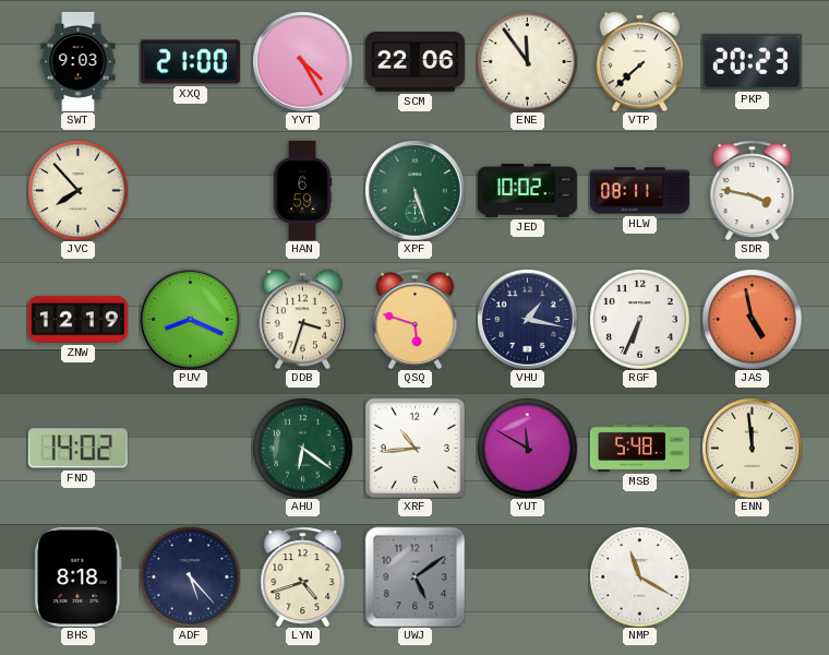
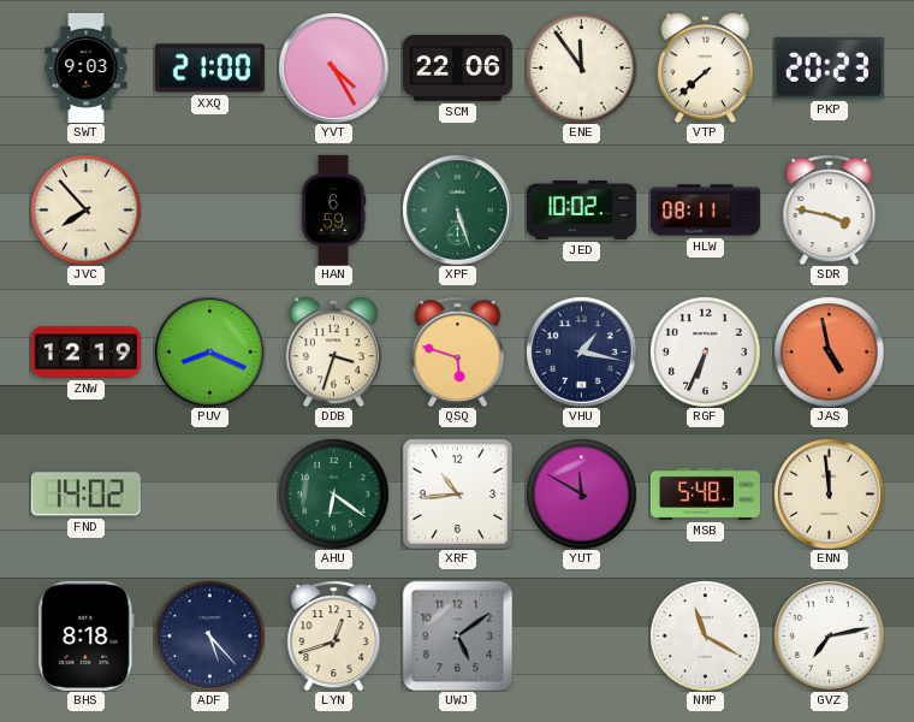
LYN: 4:42 -> 12:42
GVZ: none -> 7:13
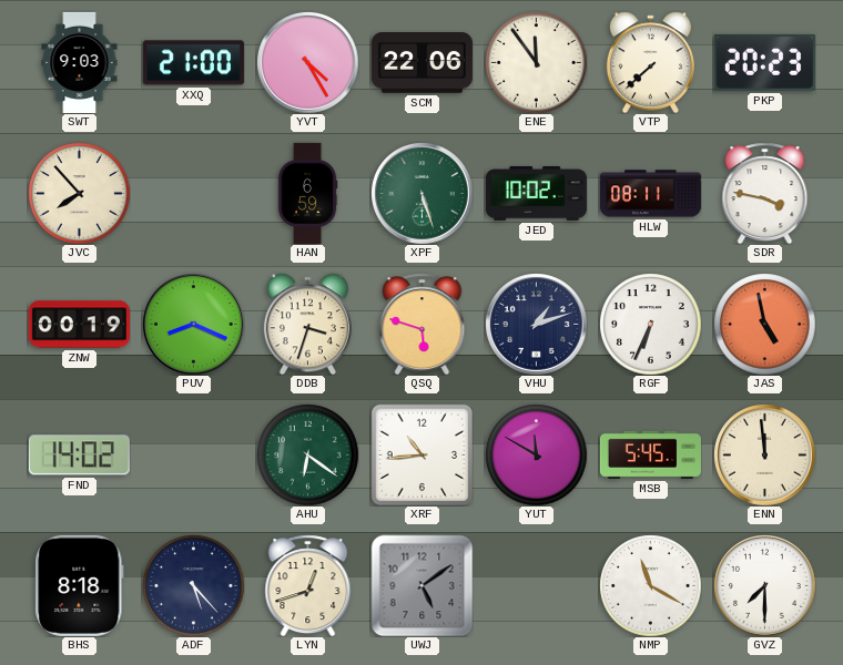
ZNW: 12:19 -> 00:19
VHU: 1:17 -> 1:12
MSB: 5:48 -> 5:45
GVZ: 7:13 -> 7:30
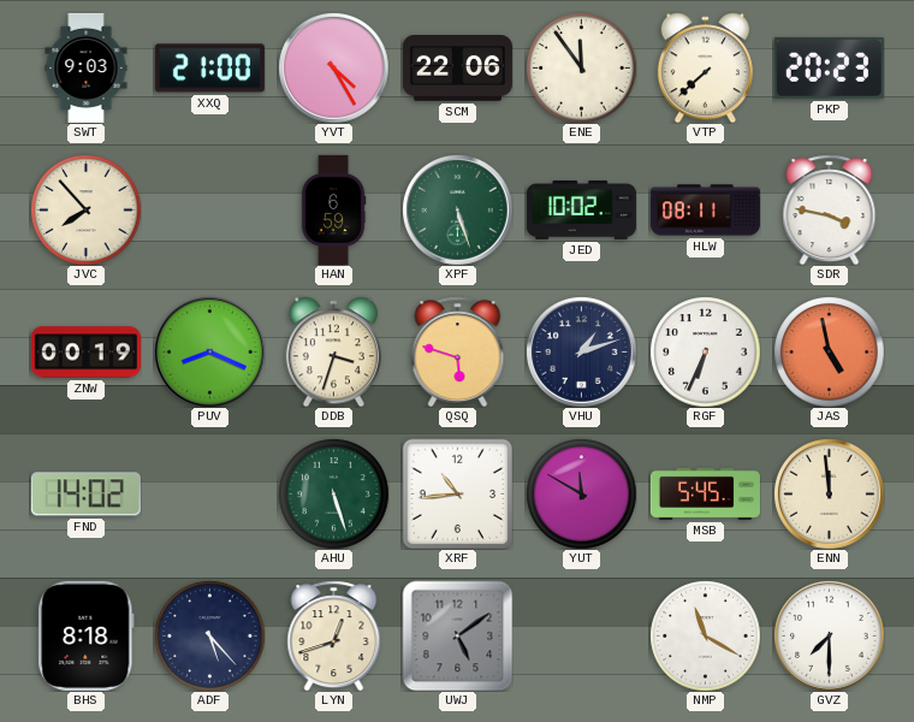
AHU: 6:21 -> 5:27
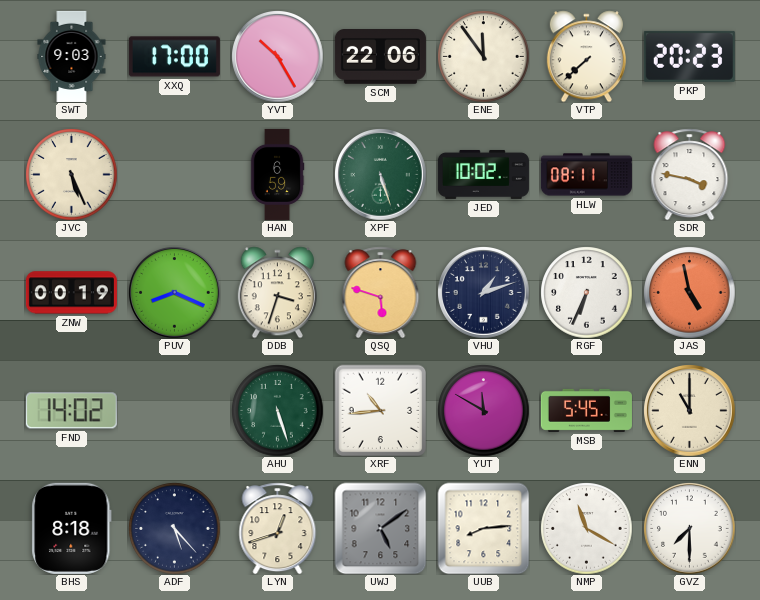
XXQ: 21:00 -> 17:00
YVT: 4:25 -> 10:25
JVC: 7:53 -> 5:26
ENN: 11:59 -> 11:00
UUB: none -> 8:14
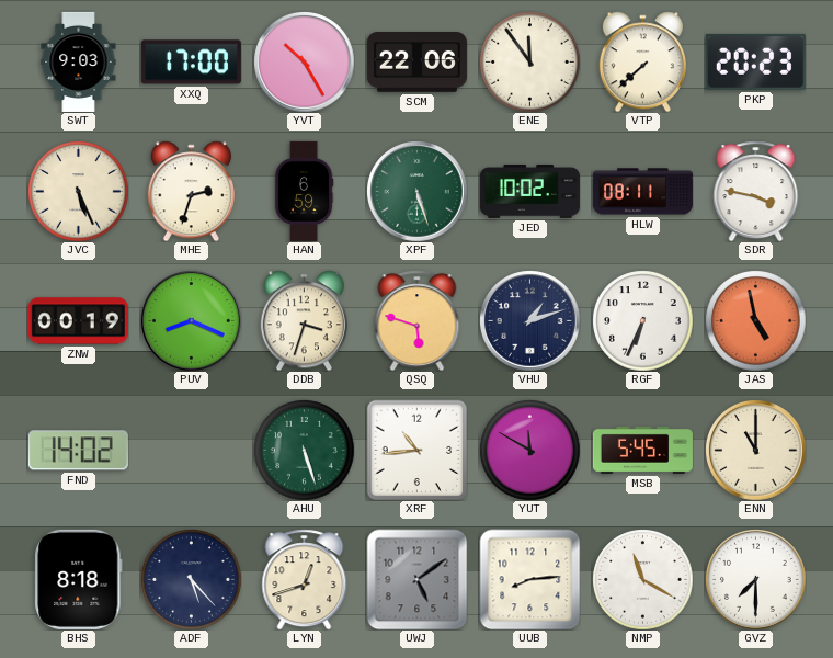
MHE: none -> 2:33
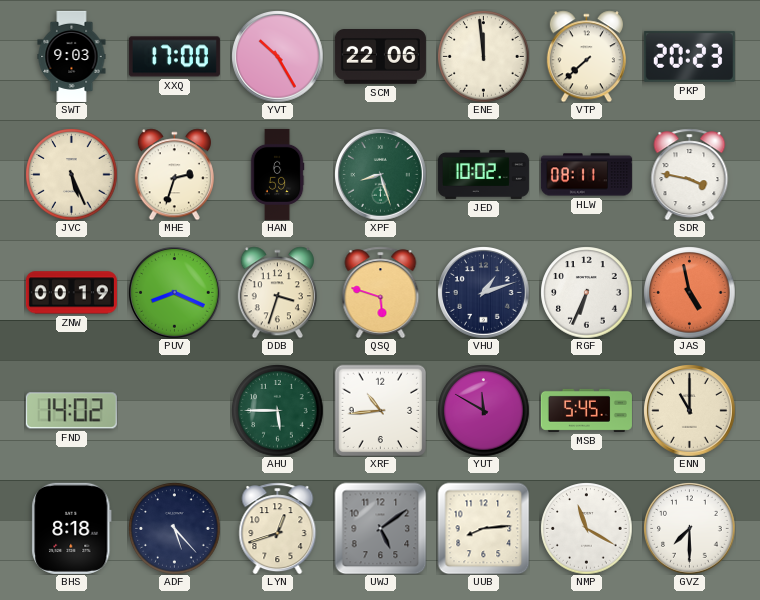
ENE: 11:54 -> 11:59
XPF: 5:27 -> 8:27
AHU: 5:27 -> 5:45
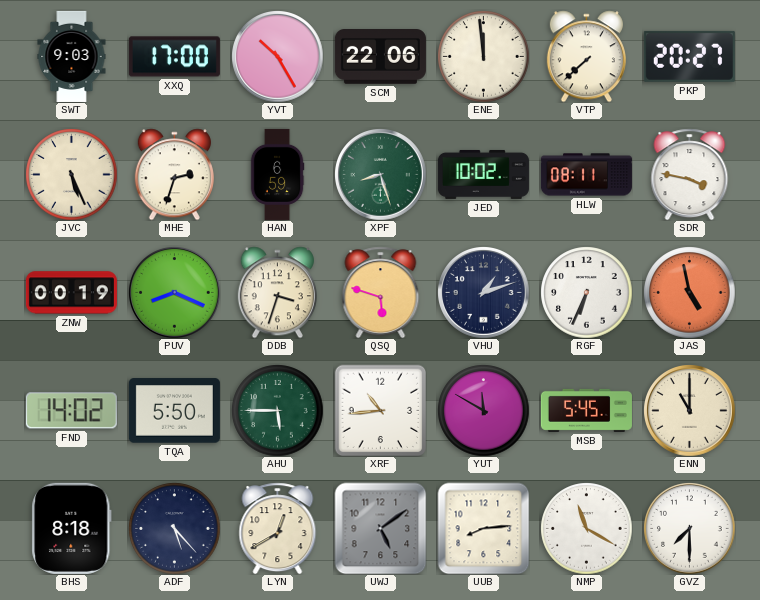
PKP: 20:23 -> 20:27
TQA: none -> 5:50
LYN: 12:42 -> 12:40
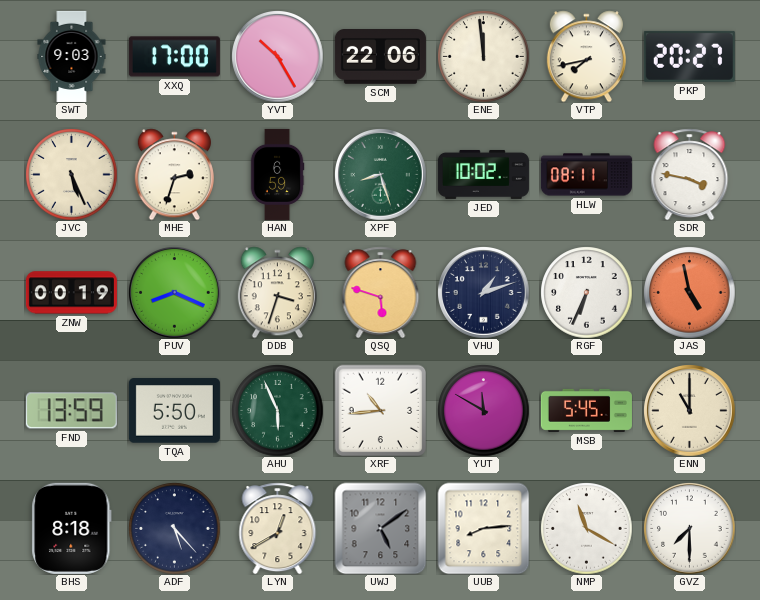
VTP: 7:38 -> 7:43
FND: 14:02 -> 13:59
AHU: 5:45 -> 5:56
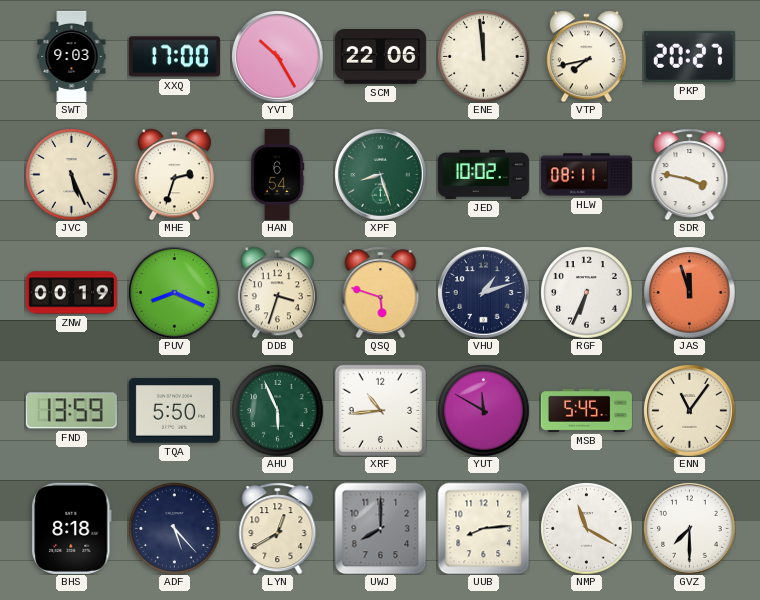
HAN: 6:59 -> 6:54
JAS: 4:58 -> 11:57
ENN: 11:00 -> 11:06
UWJ: 5:09 -> 8:00
